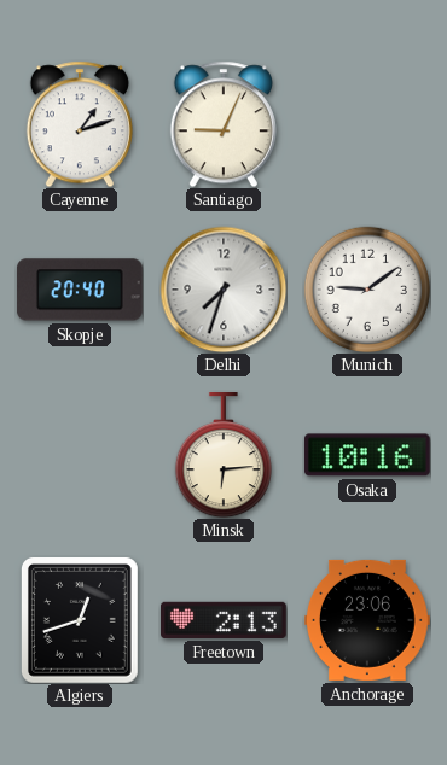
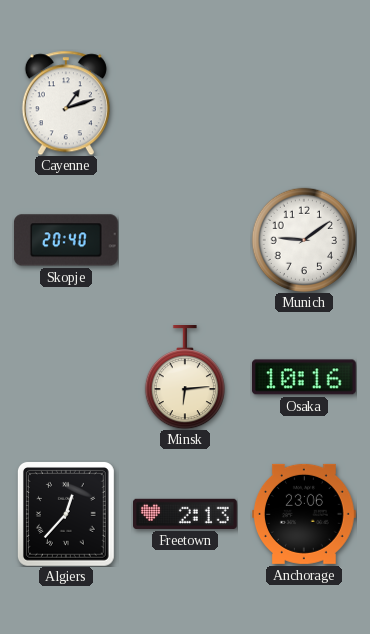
Santiago: 9:04 -> none
Delhi: 7:33 -> none
Algiers: 12:42 -> 12:37
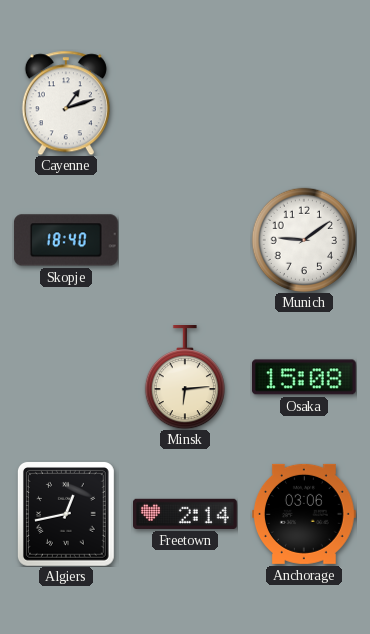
Skopje: 20:40 -> 18:40
Osaka: 10:16 -> 15:08
Algiers: 12:37 -> 12:43
Freetown: 2:13 -> 2:14
Anchorage: 23:06 -> 03:06
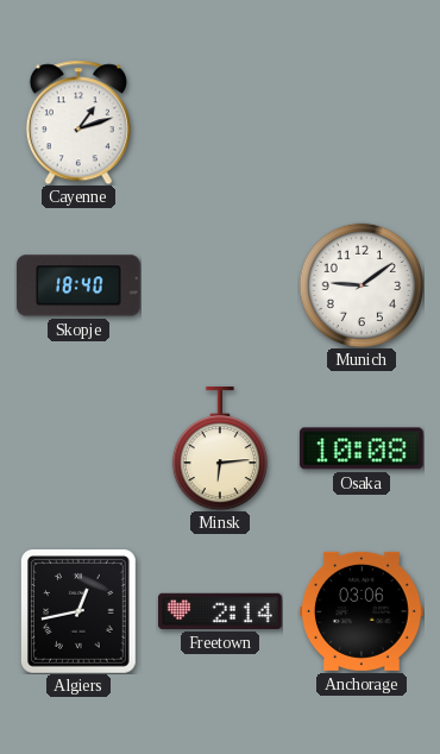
Osaka: 15:08 -> 10:08
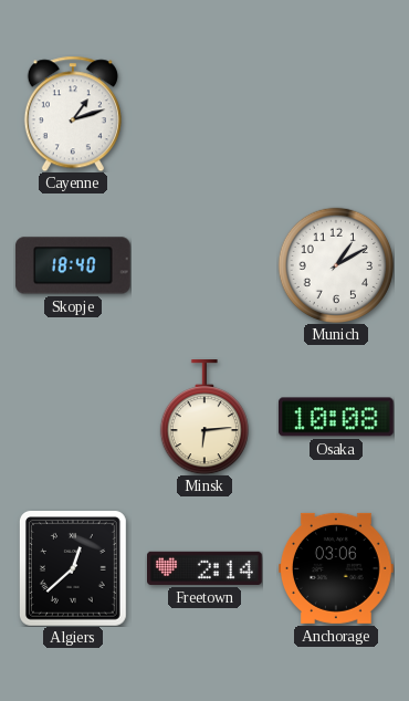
Munich: 9:09 -> 1:10
Algiers: 12:43 -> 12:38
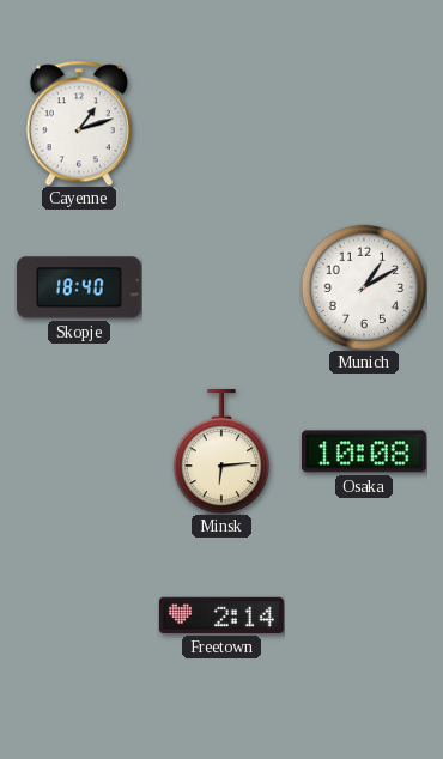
Algiers: 12:38 -> none
Anchorage: 03:06 -> none
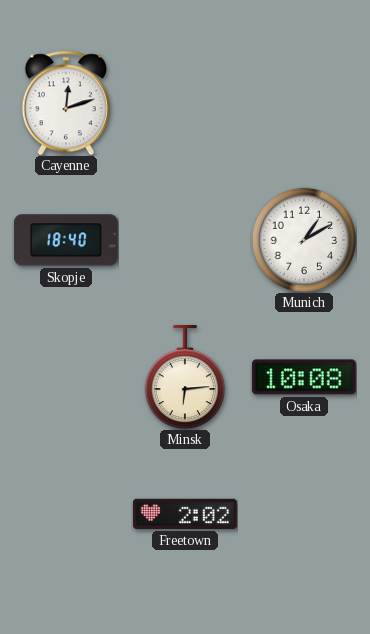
Cayenne: 1:12 -> 12:12
Freetown: 2:14 -> 2:02
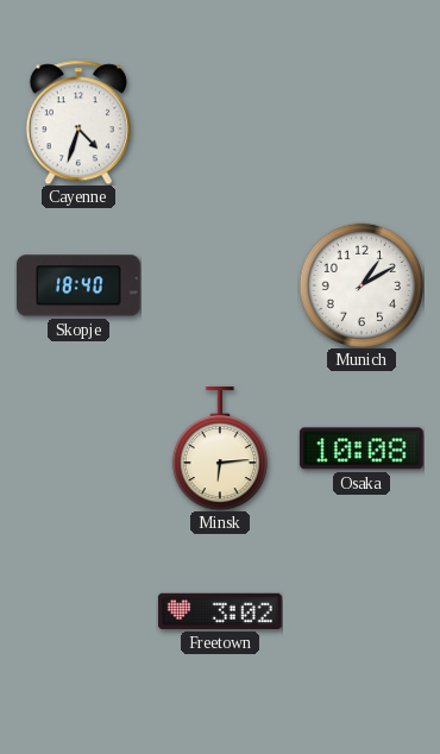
Cayenne: 12:12 -> 4:33
Freetown: 2:02 -> 3:02
